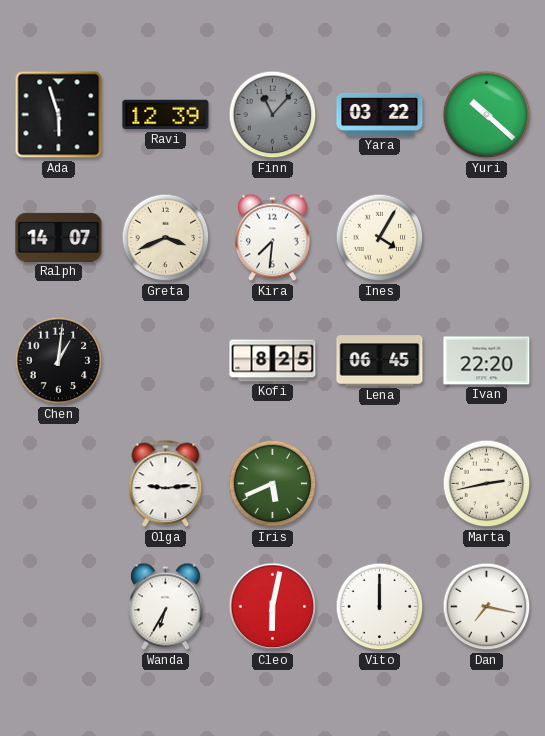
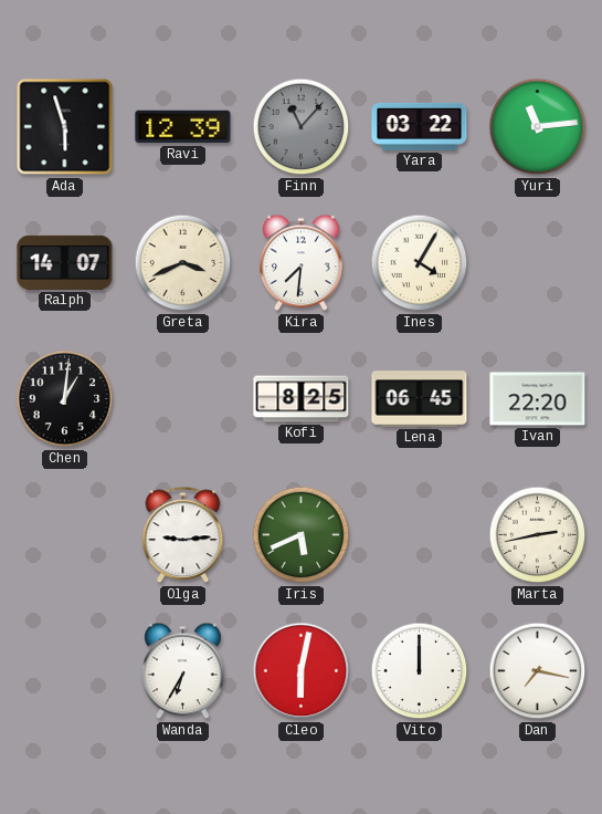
Yuri: 10:22 -> 11:14
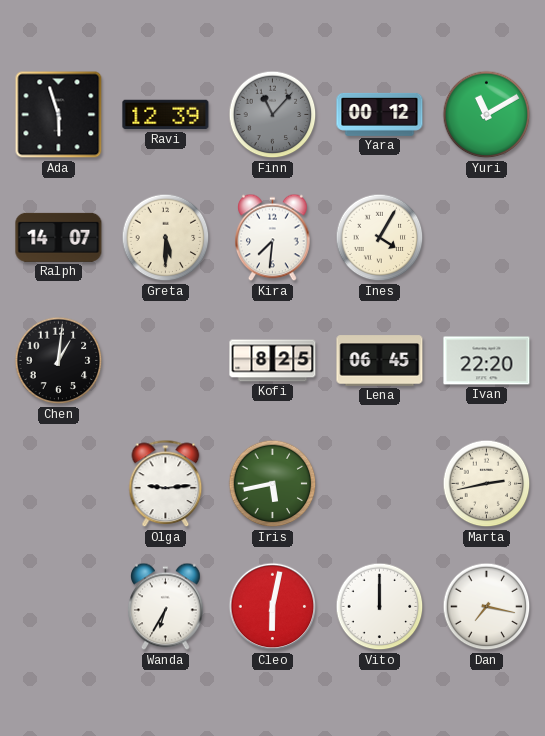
Yara: 03:22 -> 00:12
Yuri: 11:14 -> 11:10
Greta: 3:41 -> 5:30
Iris: 5:41 -> 5:43
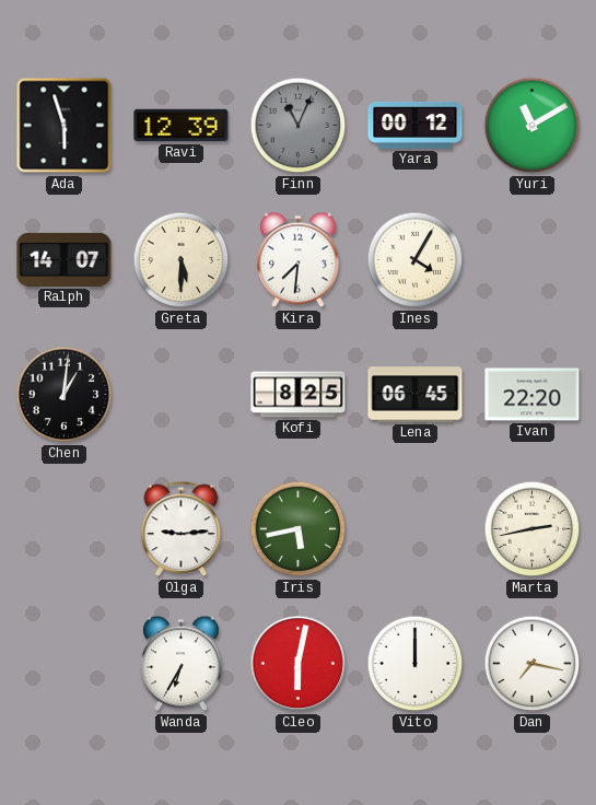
Finn: 11:07 -> 11:04
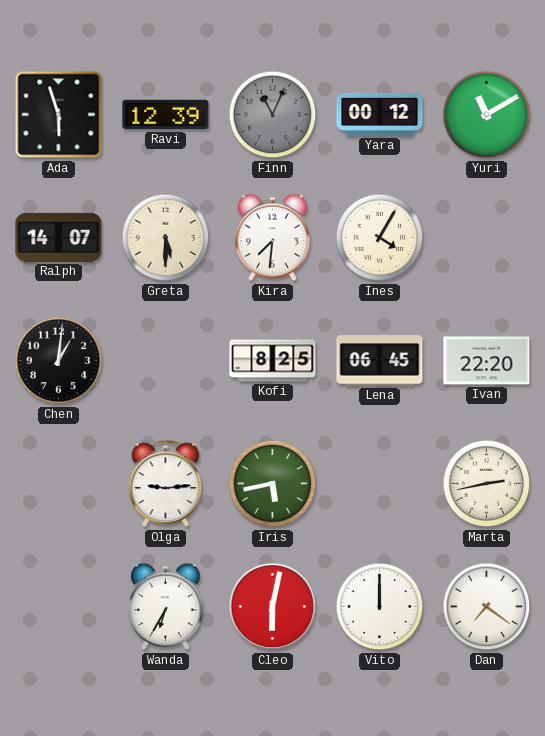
Dan: 7:17 -> 7:21
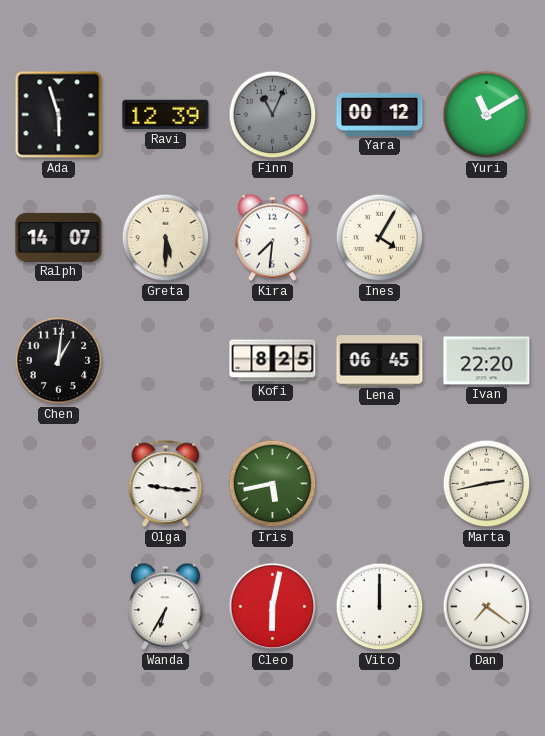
Olga: 9:14 -> 9:16
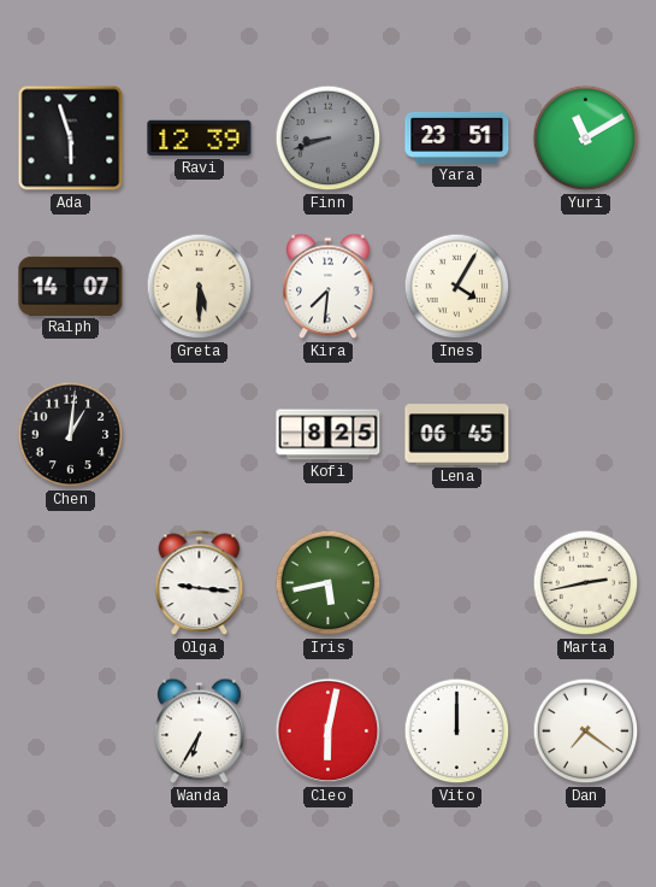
Finn: 11:04 -> 8:42
Yara: 00:12 -> 23:51
Ivan: 22:20 -> none
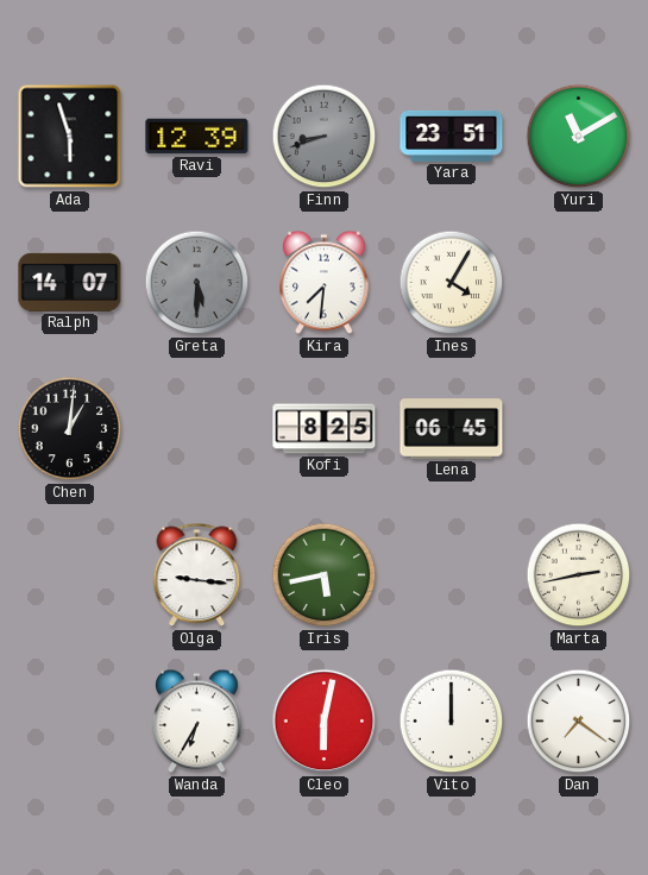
Greta dial: cream -> grey
